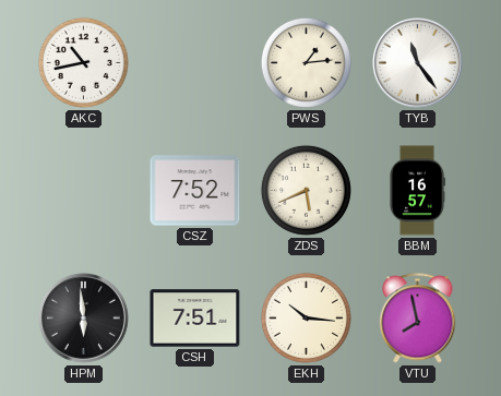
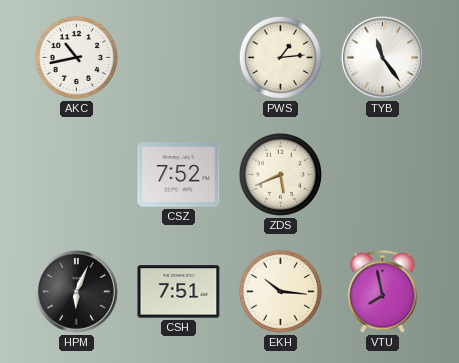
BBM: 16:57 -> none
HPM: 5:59 -> 6:04
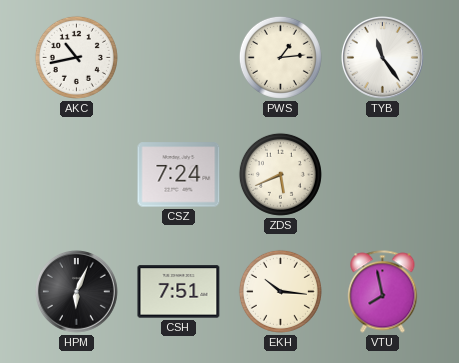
CSZ: 7:52 -> 7:24
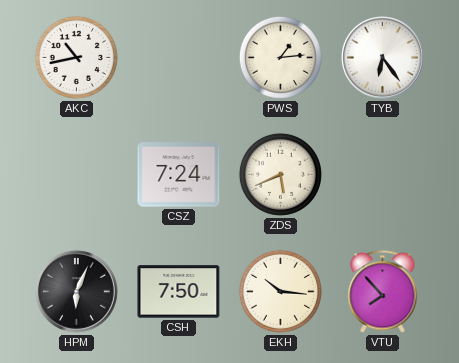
TYB: 11:24 -> 6:24
CSH: 7:51 -> 7:50
VTU: 7:58 -> 7:53
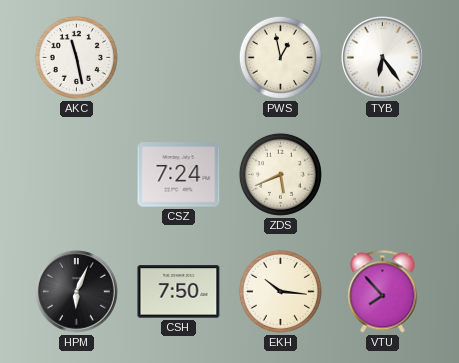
AKC: 10:43 -> 11:28
PWS: 1:14 -> 12:58
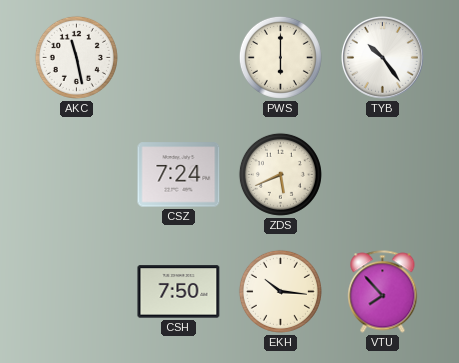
PWS: 12:58 -> 6:00
TYB: 6:24 -> 10:24
HPM: 6:04 -> none
